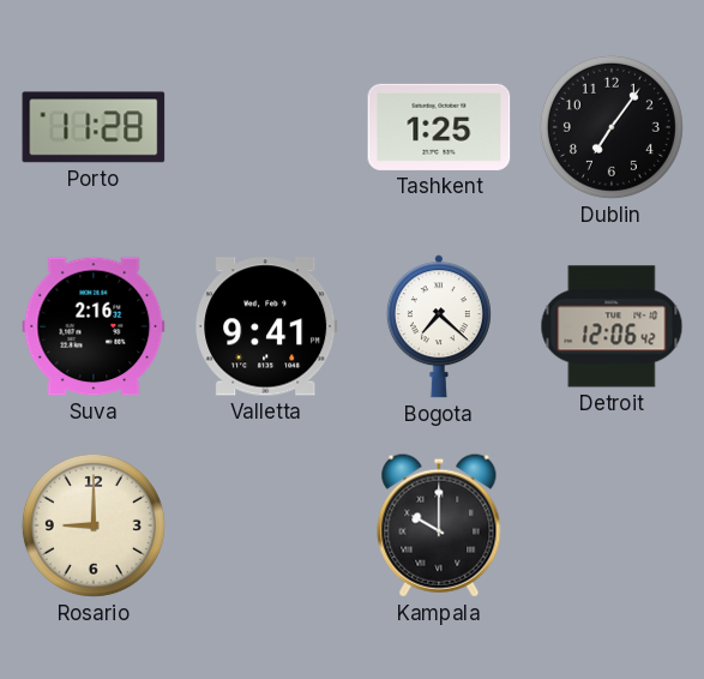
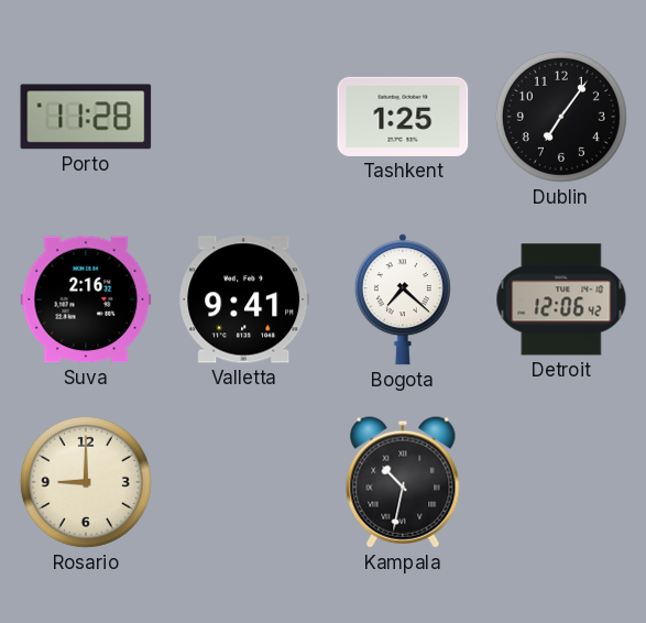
Kampala: 10:00 -> 10:32
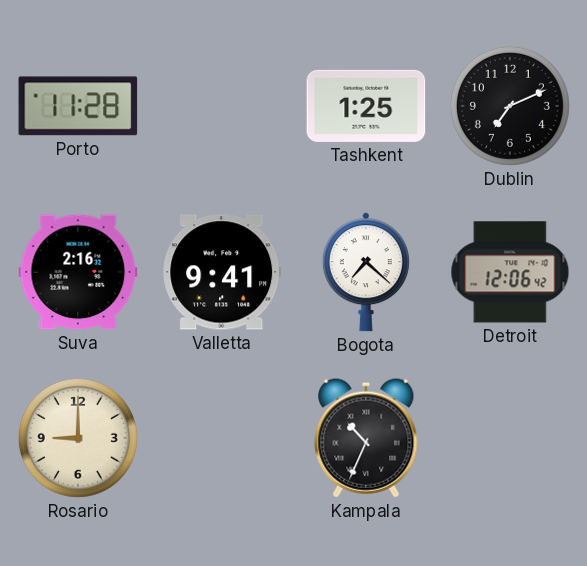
Dublin: 7:06 -> 7:11
Kampala: 10:32 -> 10:34
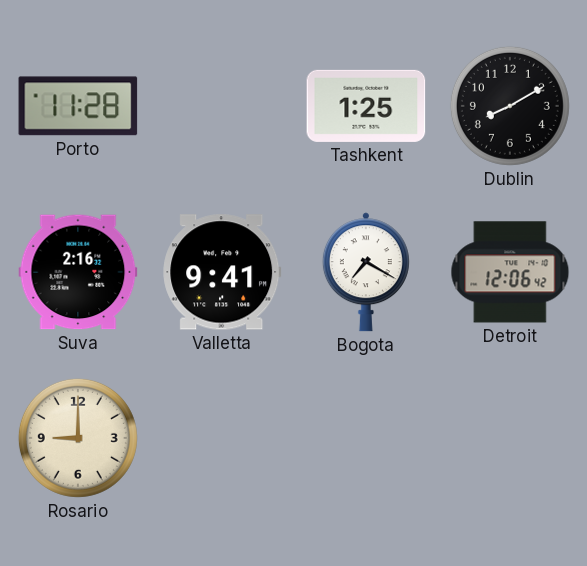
Dublin: 7:11 -> 8:10
Bogota: 7:22 -> 7:20
Kampala: 10:34 -> none
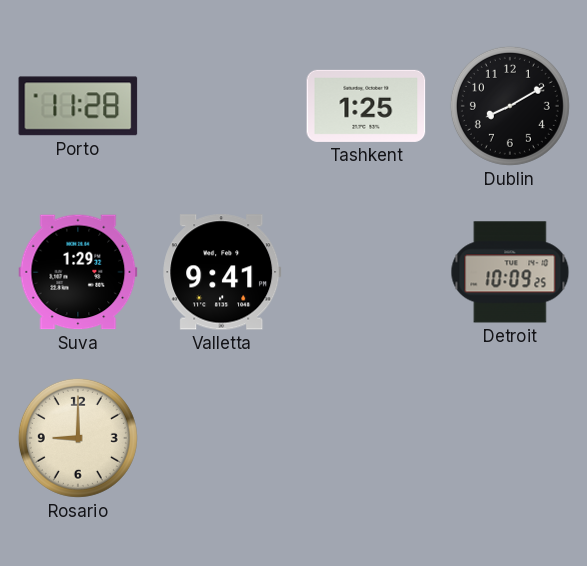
Suva: 2:16 -> 1:29
Bogota: 7:20 -> none
Detroit: 12:06 -> 10:09
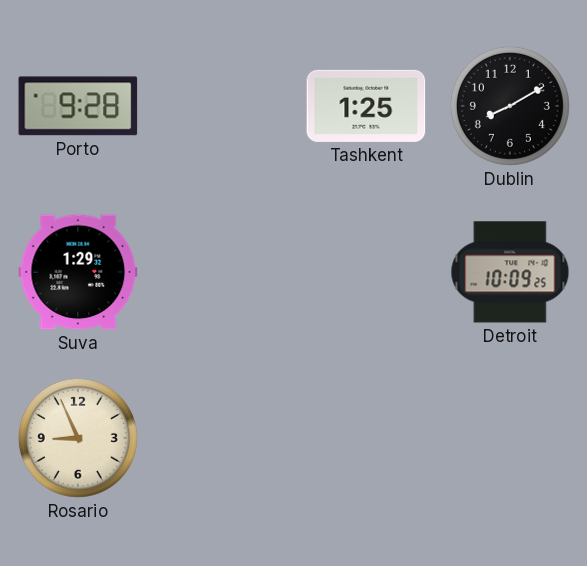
Porto: 11:28 -> 9:28
Valletta: 9:41 -> none
Rosario: 9:00 -> 8:56
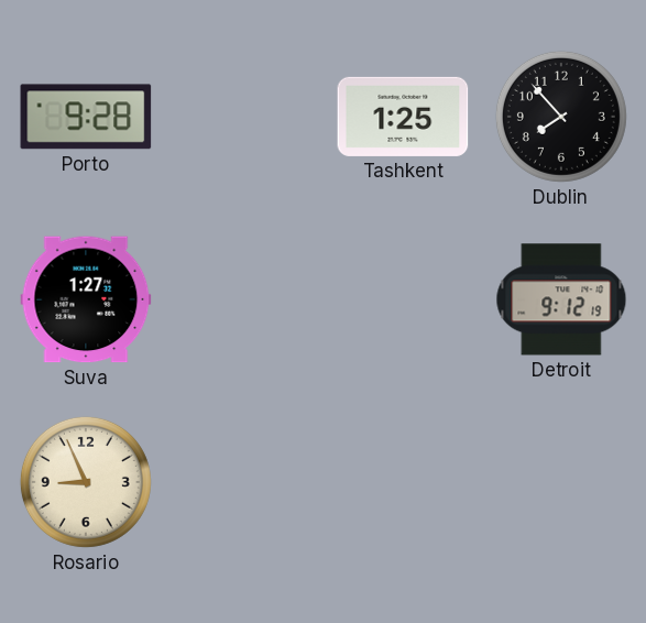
Dublin: 8:10 -> 7:53
Suva: 1:29 -> 1:27
Detroit: 10:09 -> 9:12
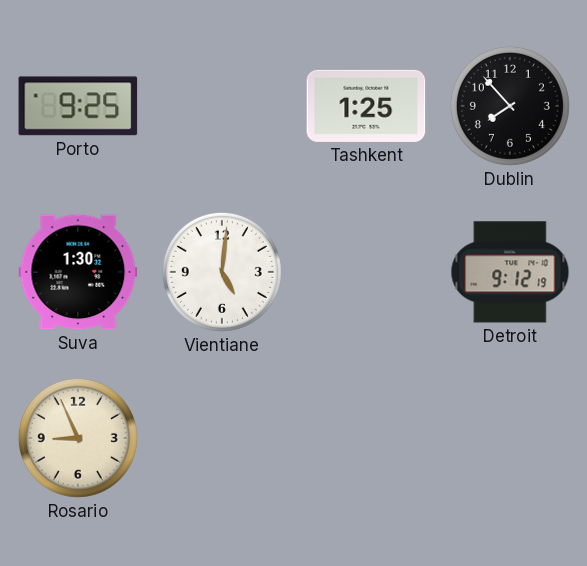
Porto: 9:28 -> 9:25
Suva: 1:27 -> 1:30
Vientiane: none -> 5:01
